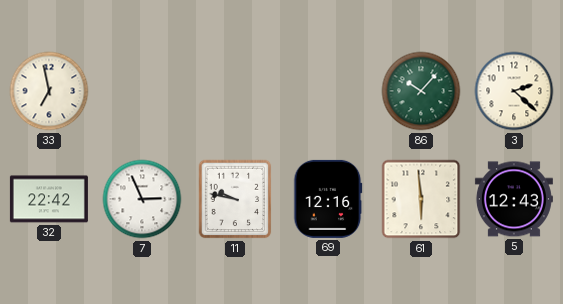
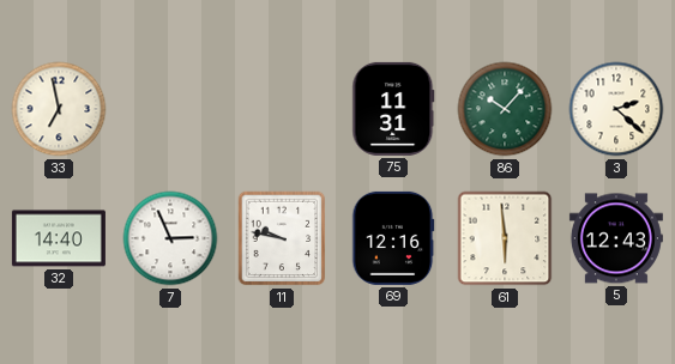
75: none -> 11:31
32: 22:42 -> 14:40
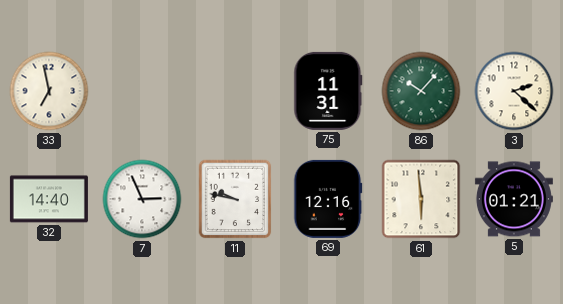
5: 12:43 -> 01:21
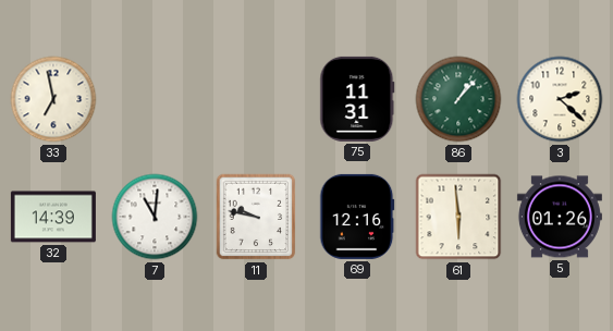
86: 10:07 -> 1:07
32: 14:40 -> 14:39
7: 2:56 -> 11:01
5: 01:21 -> 01:26
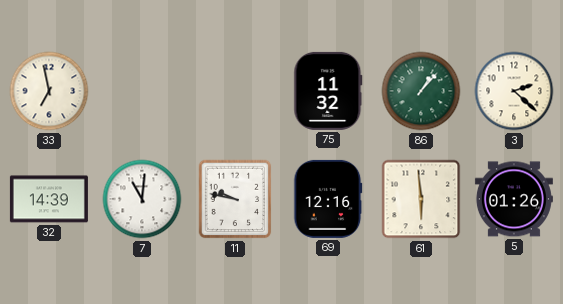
75: 11:31 -> 11:32
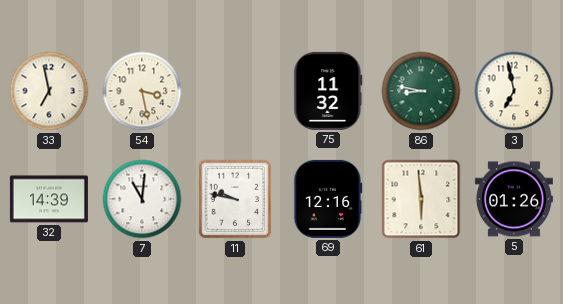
54: none -> 3:28
86: 1:07 -> 8:47
3: 2:22 -> 6:58
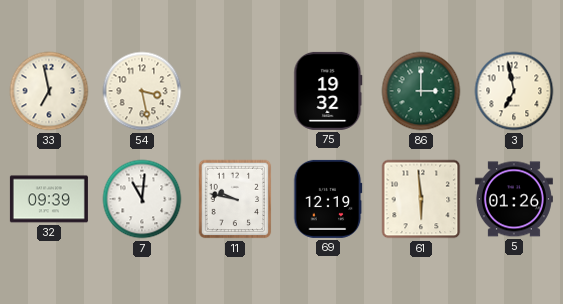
75: 11:32 -> 19:32
86: 8:47 -> 3:00
32: 14:39 -> 09:39
69: 12:16 -> 12:19
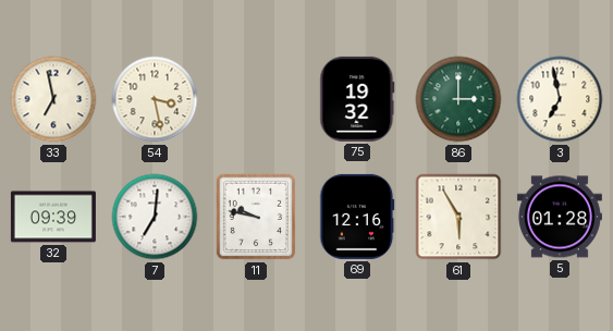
7: 11:01 -> 7:01
69: 12:19 -> 12:16
61: 5:59 -> 5:55
5: 01:26 -> 01:28
